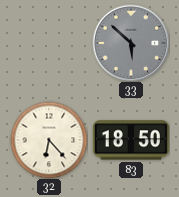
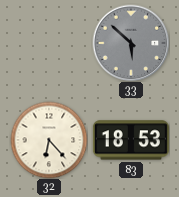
83: 18:50 -> 18:53
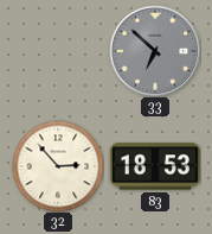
33: 5:52 -> 6:52
32: 6:23 -> 2:53
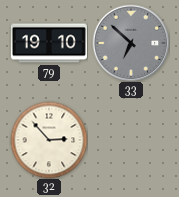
79: none -> 19:10
83: 18:53 -> none
